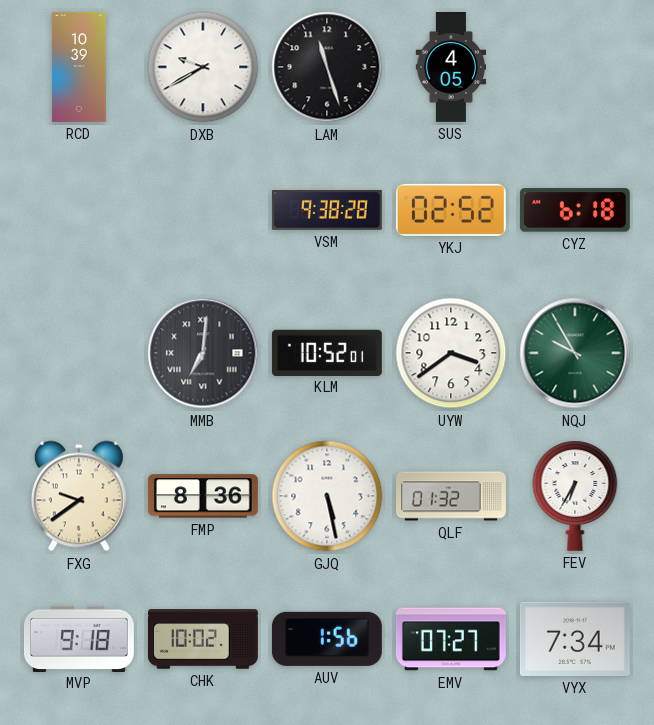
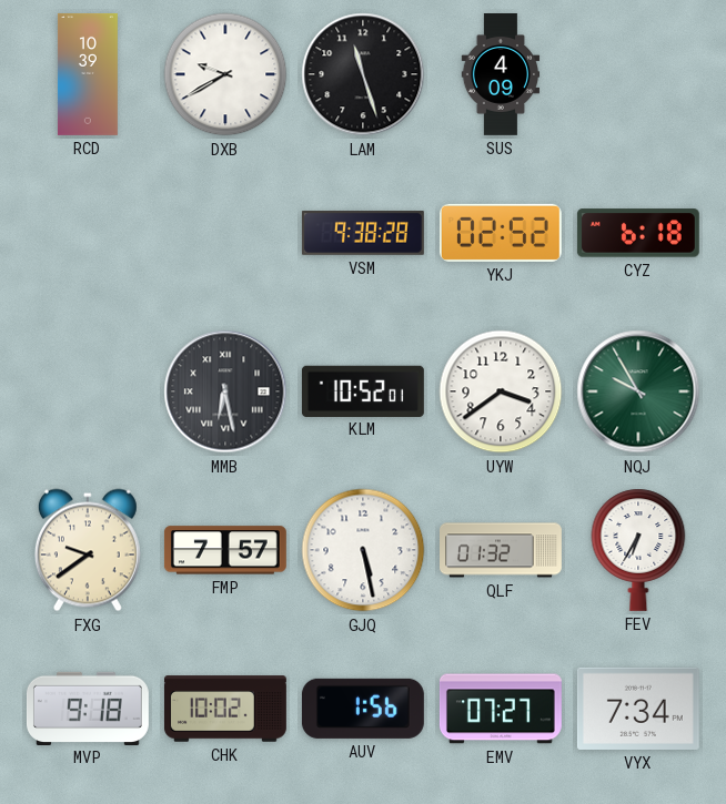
SUS: 4:05 -> 4:09
MMB: 7:01 -> 6:28
FMP: 8:36 -> 7:57
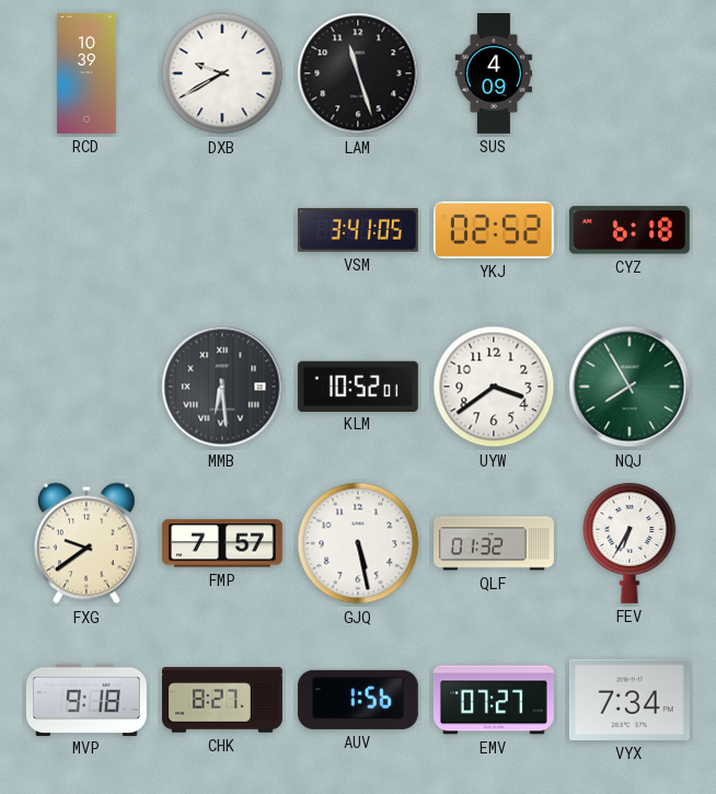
VSM: 9:38 -> 3:41
MMB: 6:28 -> 6:29
NQJ: 9:55 -> 7:55
CHK: 10:02 -> 8:27
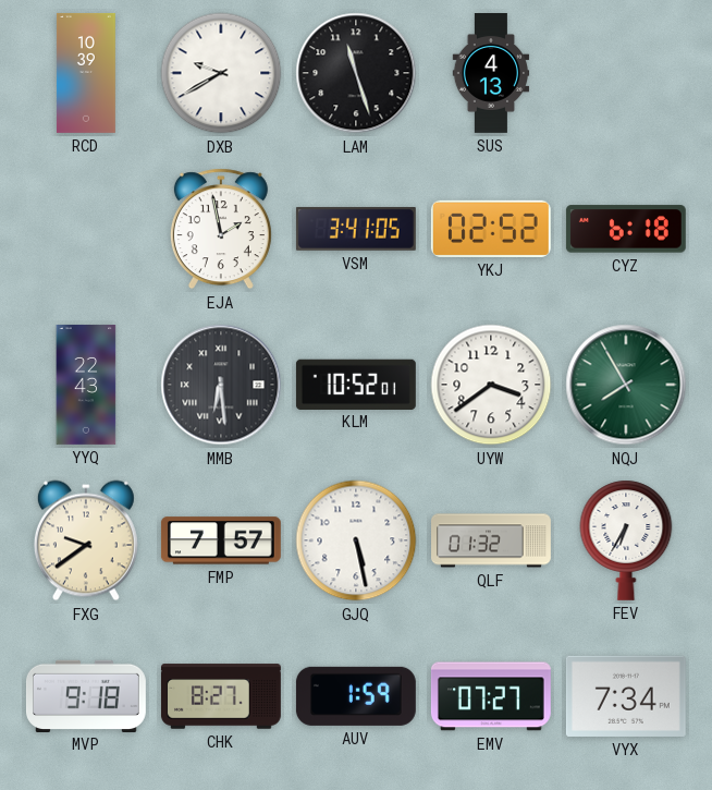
SUS: 4:09 -> 4:13
EJA: none -> 1:58
YYQ: none -> 22:43
AUV: 1:56 -> 1:59
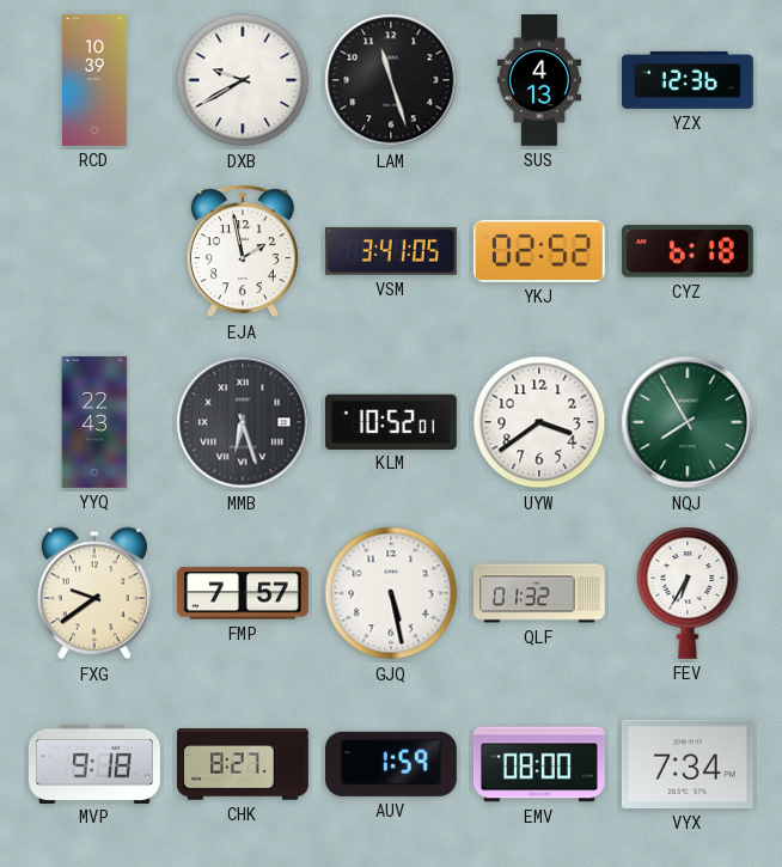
YZX: none -> 12:36
MMB: 6:29 -> 6:27
EMV: 07:27 -> 08:00
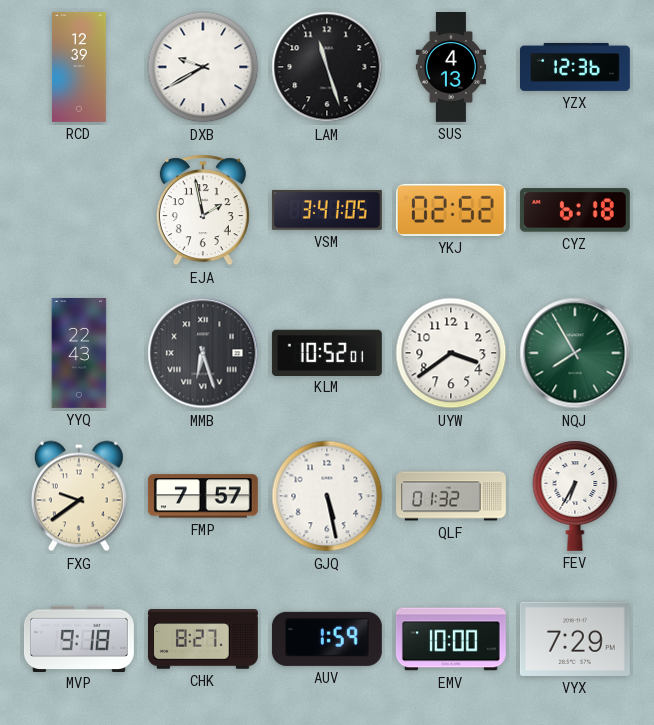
RCD: 10:39 -> 12:39
EMV: 08:00 -> 10:00
VYX: 7:34 -> 7:29
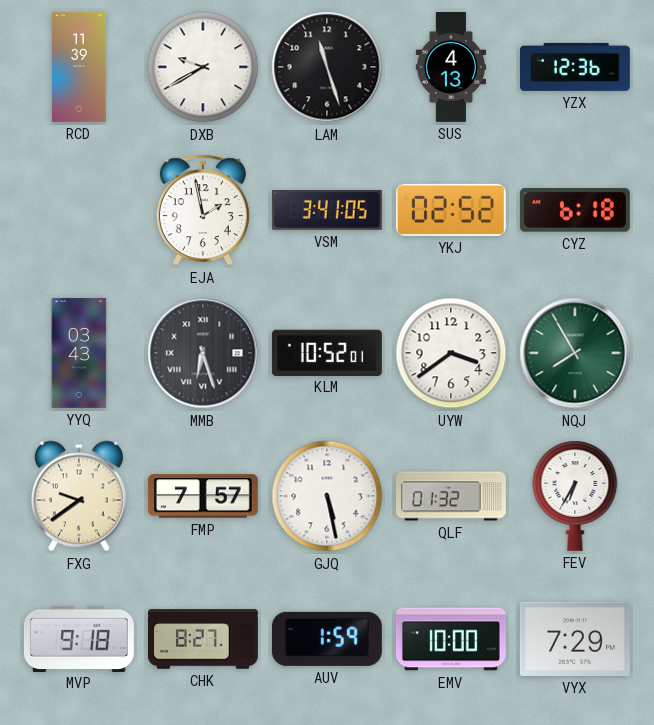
RCD: 12:39 -> 11:39
YYQ: 22:43 -> 03:43
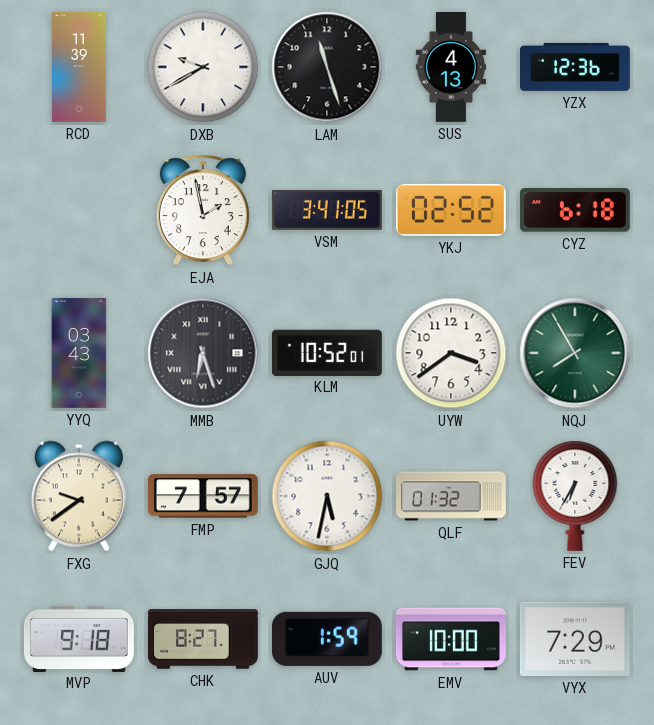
GJQ: 5:28 -> 5:32
